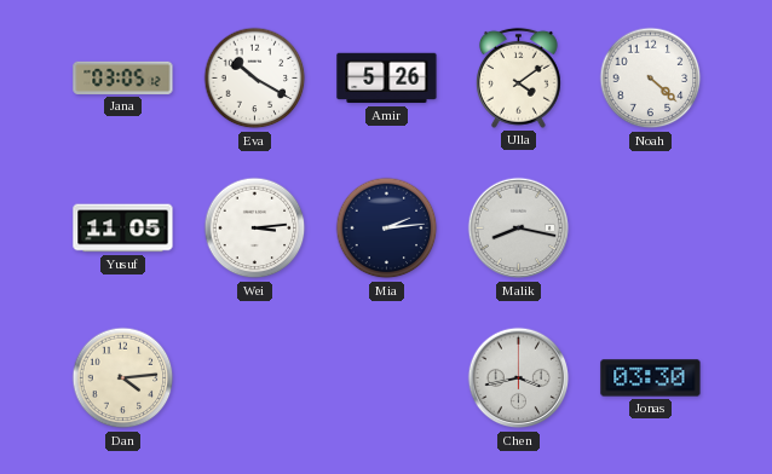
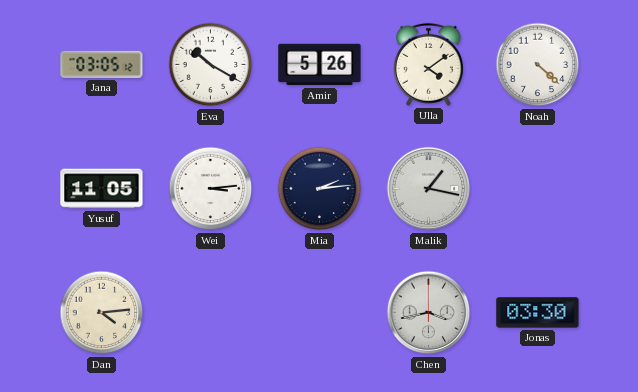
Malik: 8:17 -> 1:17
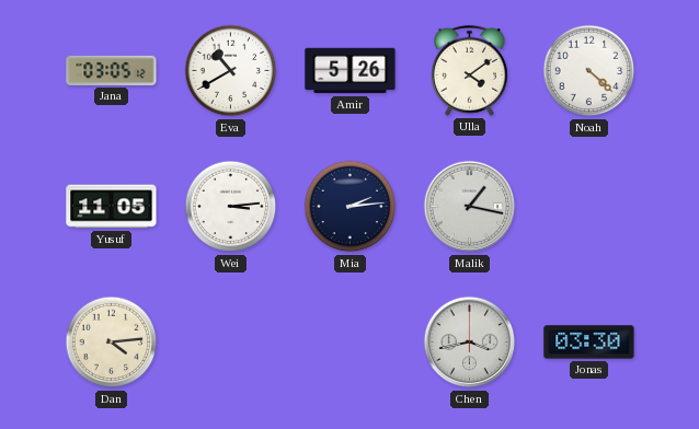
Eva: 10:20 -> 10:40
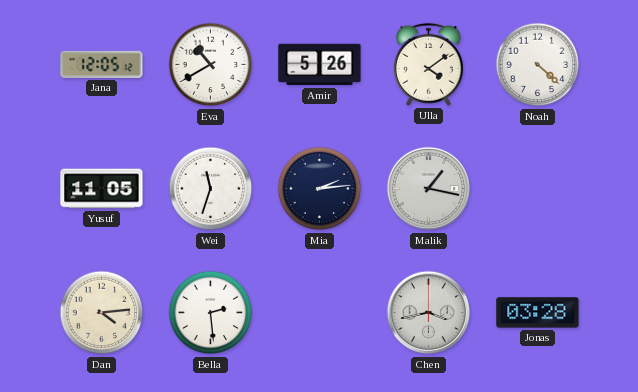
Jana: 03:05 -> 12:05
Wei: 3:14 -> 11:33
Bella: none -> 2:29
Jonas: 03:30 -> 03:28
